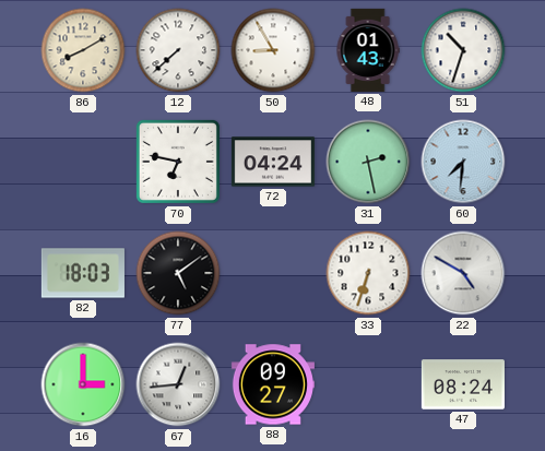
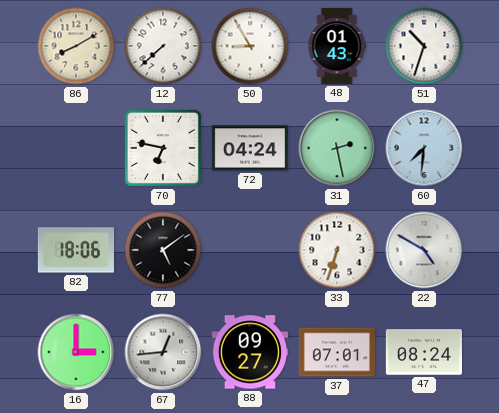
82: 18:03 -> 18:06
37: none -> 07:01
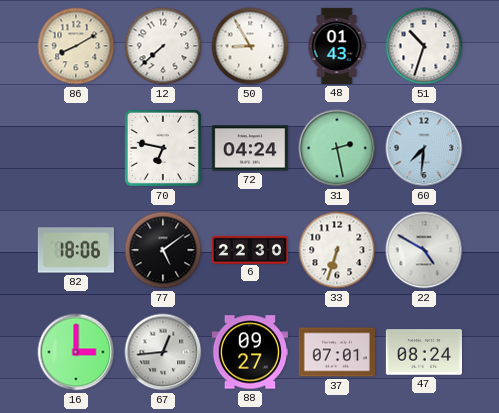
6: none -> 22:30
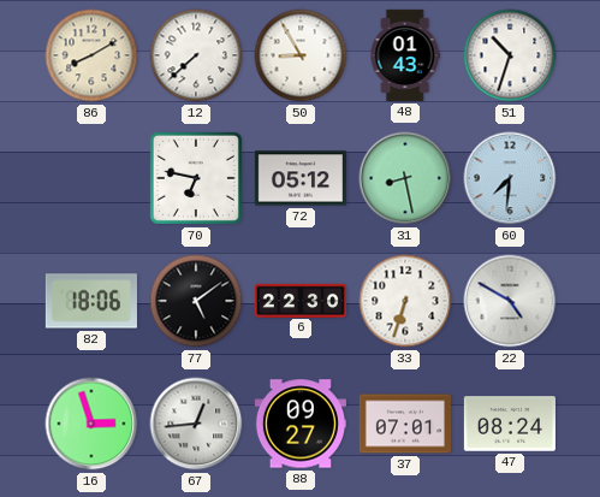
72: 04:24 -> 05:12
31: 2:28 -> 8:28
16: 3:00 -> 2:57
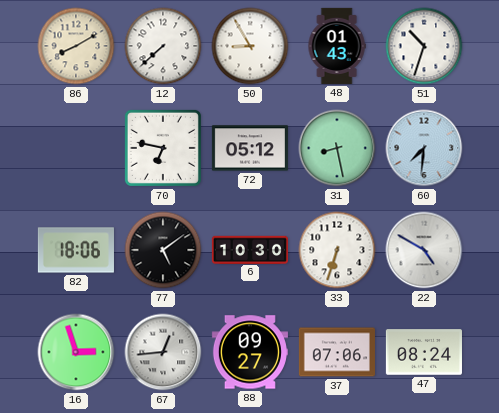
6: 22:30 -> 10:30
37: 07:01 -> 07:06
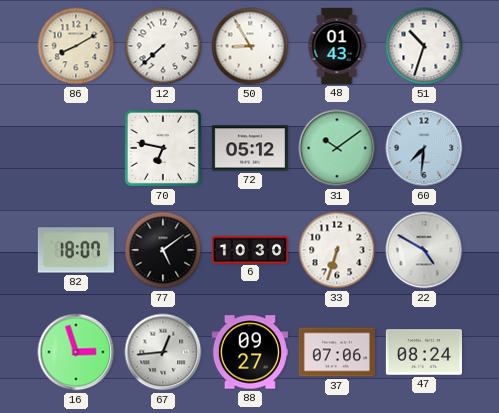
31: 8:28 -> 10:09
82: 18:06 -> 18:07
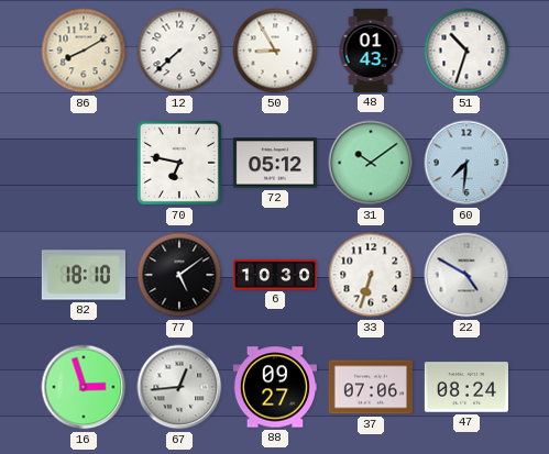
82: 18:07 -> 18:10
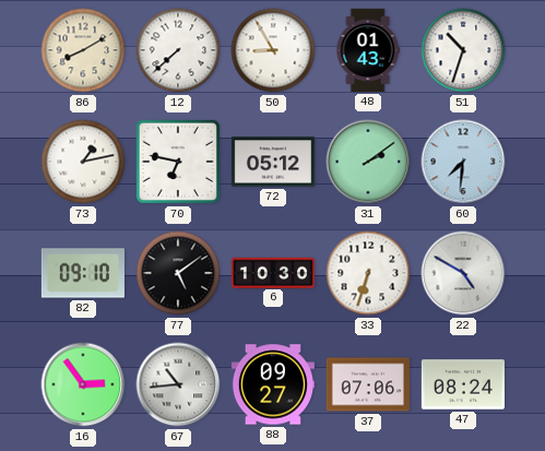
73: none -> 1:13
31: 10:09 -> 2:09
82: 18:10 -> 09:10
16: 2:57 -> 2:54
67: 12:44 -> 10:44
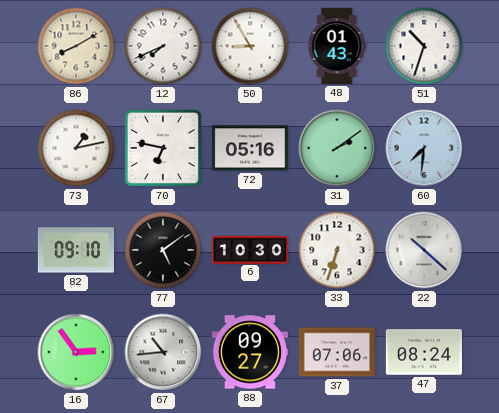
12: 7:38 -> 7:41
72: 05:12 -> 05:16
22: 4:50 -> 10:22
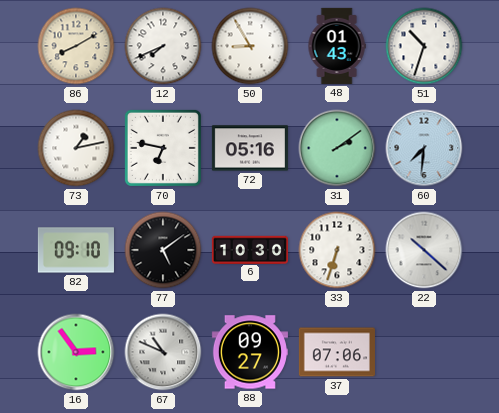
67: 10:44 -> 10:49
47: 08:24 -> none
